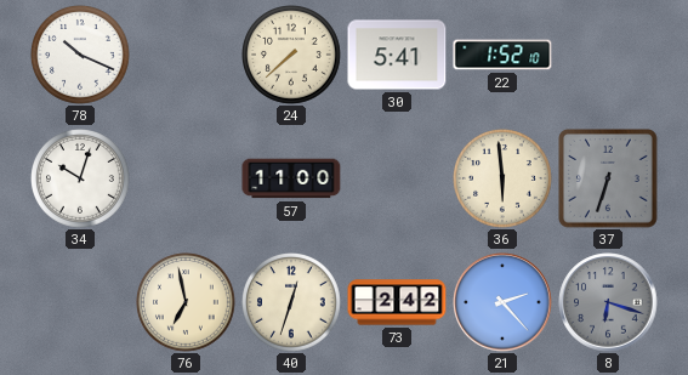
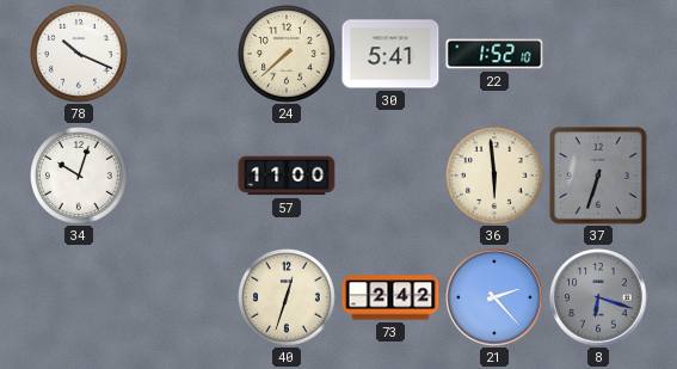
76: 6:58 -> none
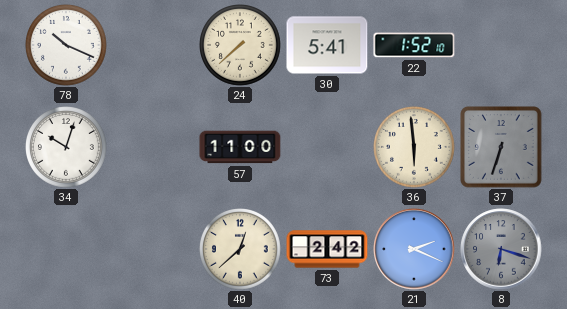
40: 12:33 -> 12:38
21: 2:23 -> 2:19
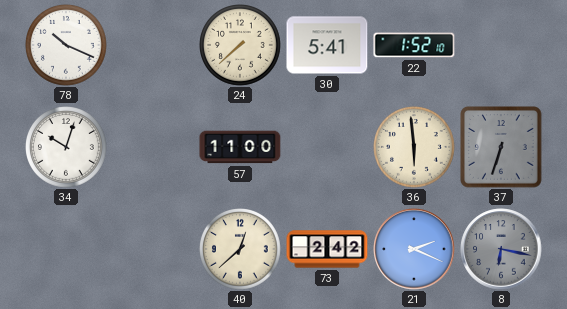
8: 6:18 -> 6:17
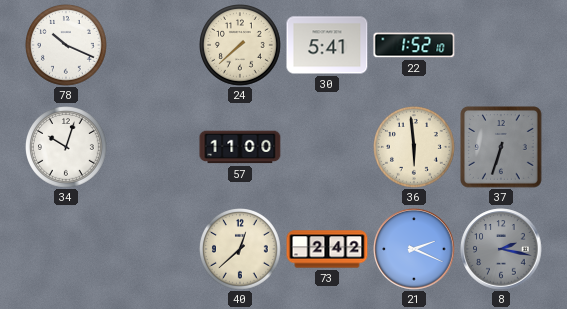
8: 6:17 -> 2:17
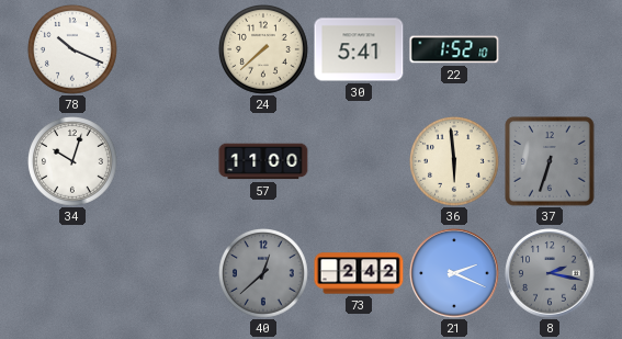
40 dial: cream -> grey
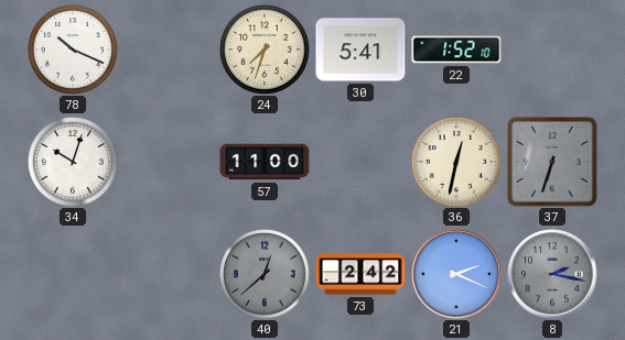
24: 7:38 -> 7:33
36: 5:59 -> 12:32
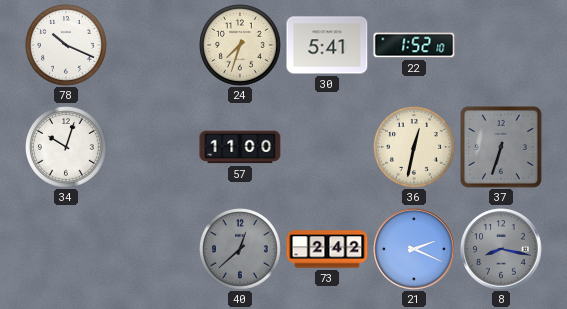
8: 2:17 -> 8:17
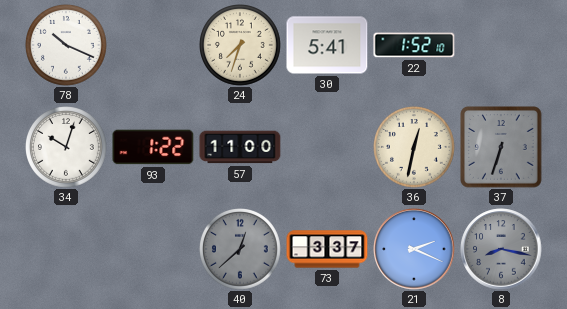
93: none -> 1:22
73: 2:42 -> 3:37
